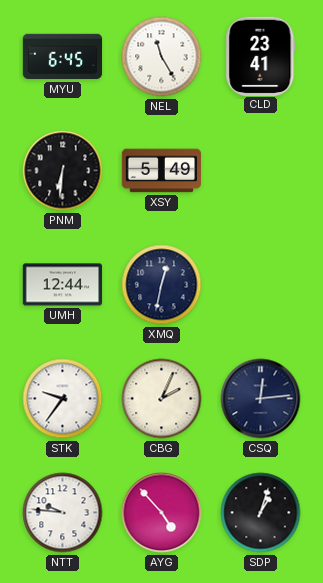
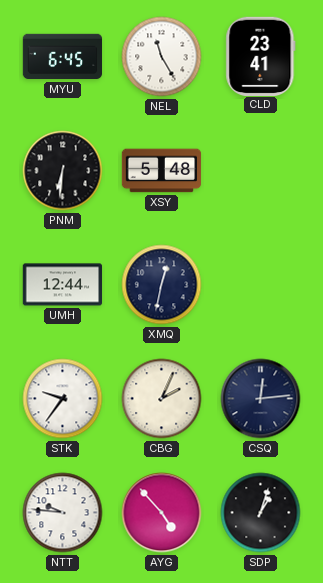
XSY: 5:49 -> 5:48
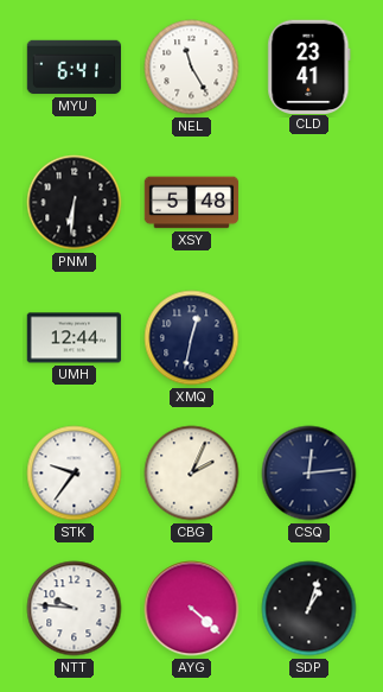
MYU: 6:45 -> 6:41
AYG: 4:53 -> 4:22
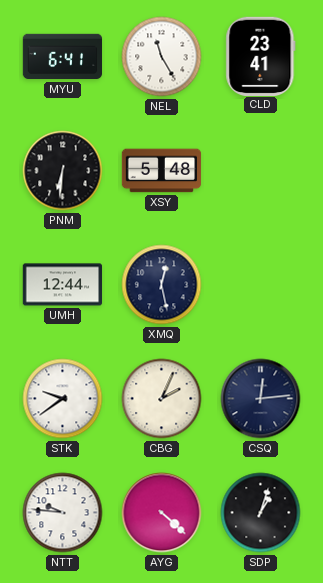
XMQ: 12:32 -> 12:28
STK: 9:36 -> 9:39
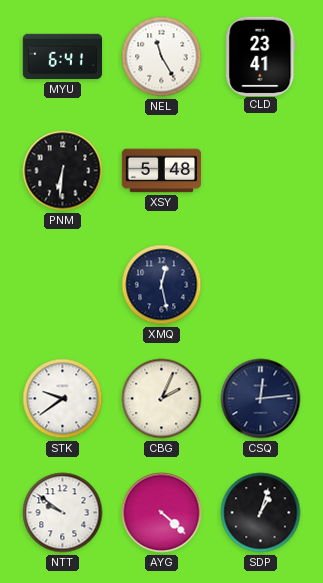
UMH: 12:44 -> none
NTT: 9:46 -> 9:51
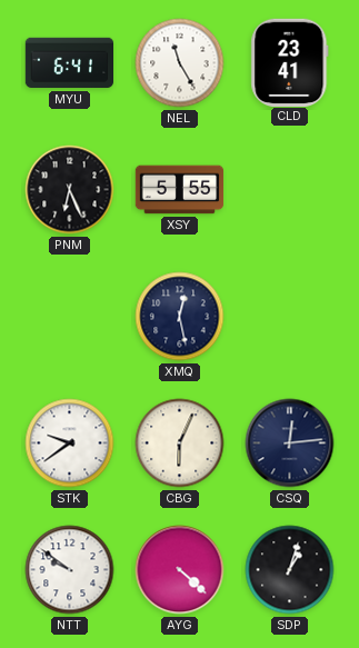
PNM: 6:31 -> 6:26
XSY: 5:48 -> 5:55
CBG: 2:04 -> 6:04
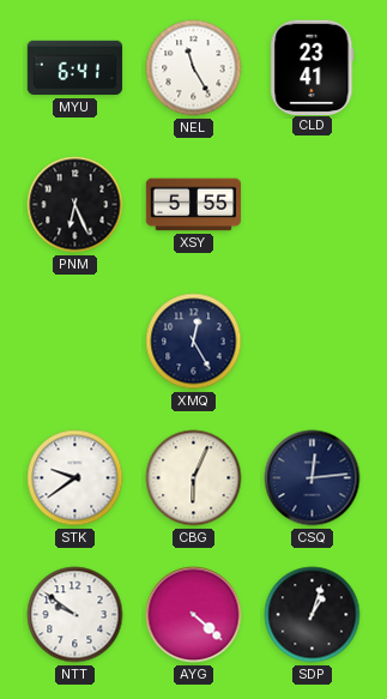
XMQ: 12:28 -> 12:25
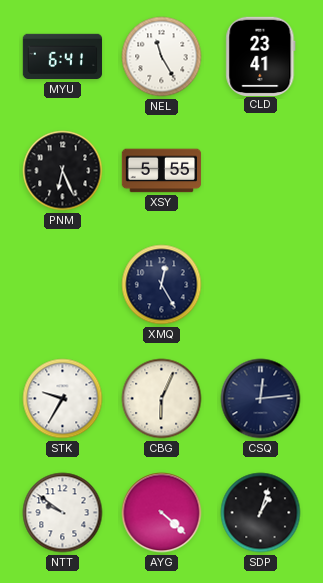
STK: 9:39 -> 9:35
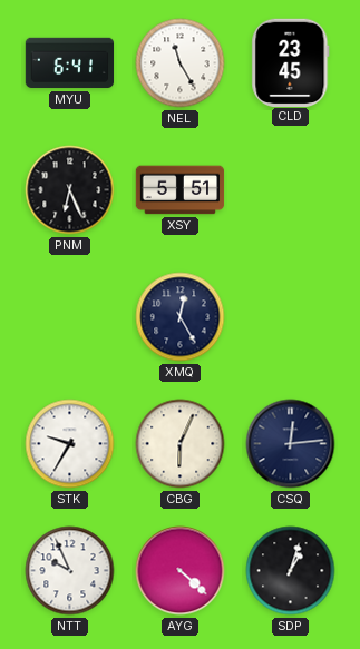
CLD: 23:41 -> 23:45
XSY: 5:55 -> 5:51
NTT: 9:51 -> 9:56
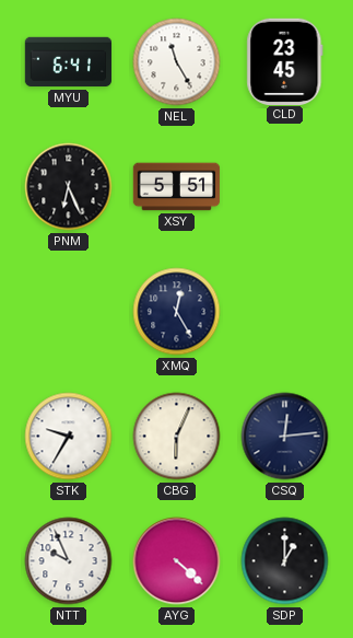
SDP: 1:03 -> 1:00
